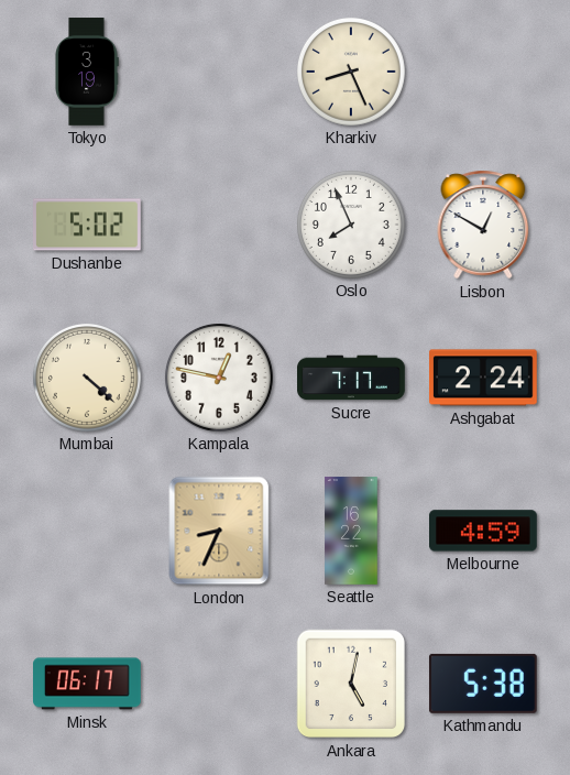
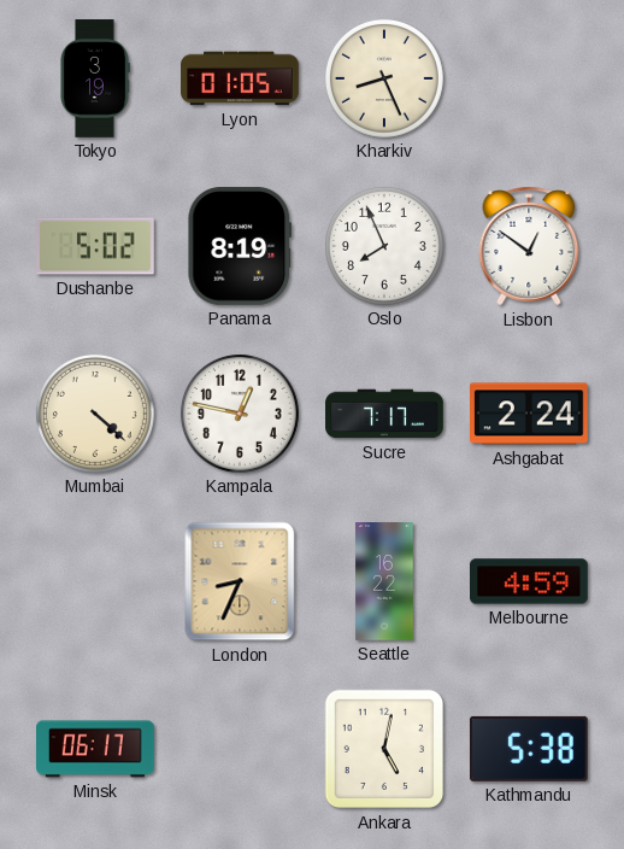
Lyon: none -> 01:05
Panama: none -> 8:19
Lisbon: 12:50 -> 12:51
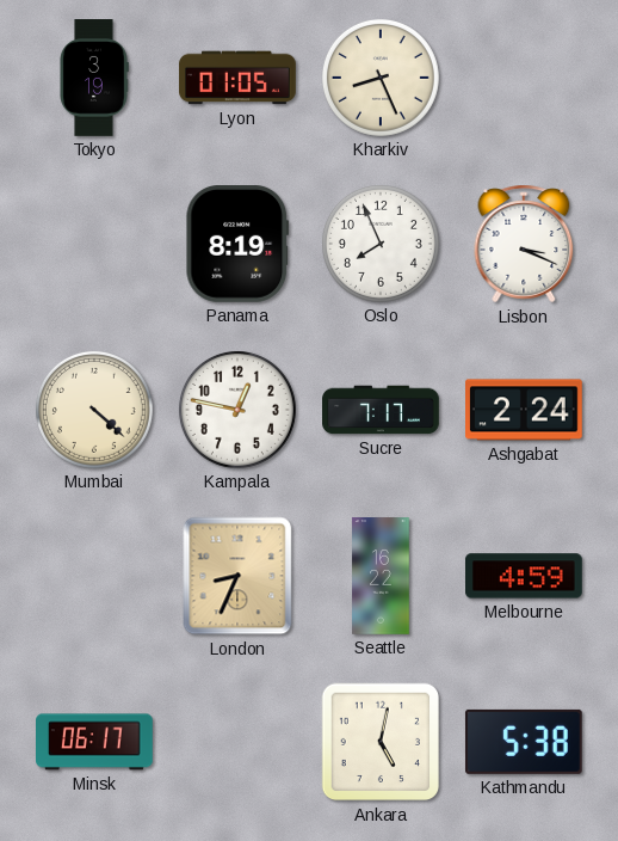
Dushanbe: 5:02 -> none
Lisbon: 12:51 -> 3:19
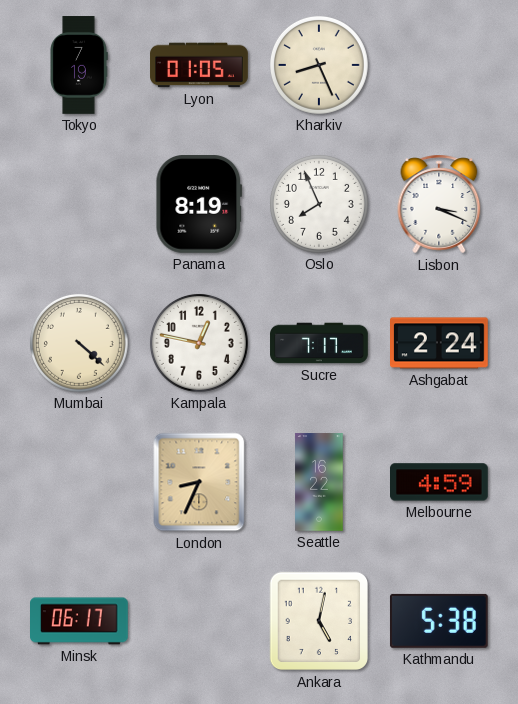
Tokyo: 3:19 -> 7:19
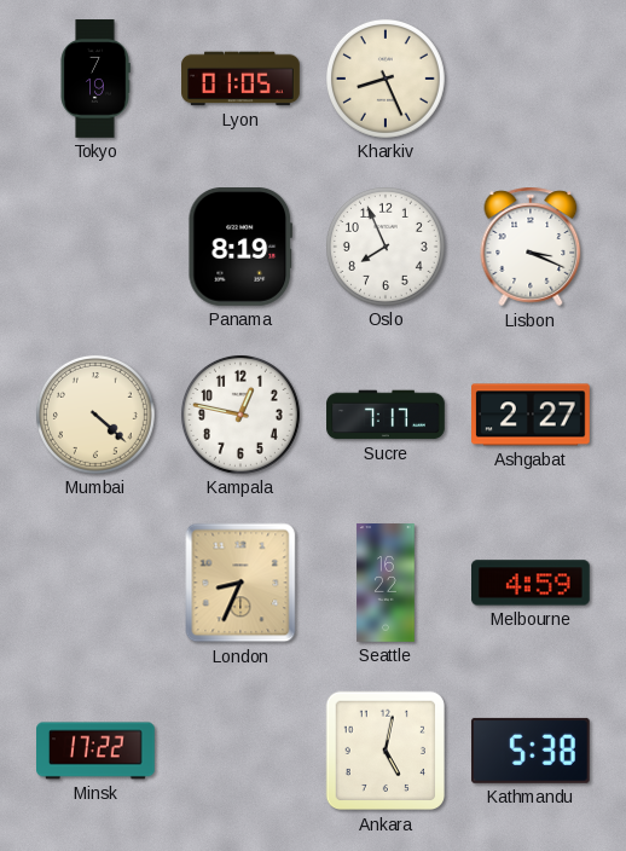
Ashgabat: 2:24 -> 2:27
Minsk: 06:17 -> 17:22
